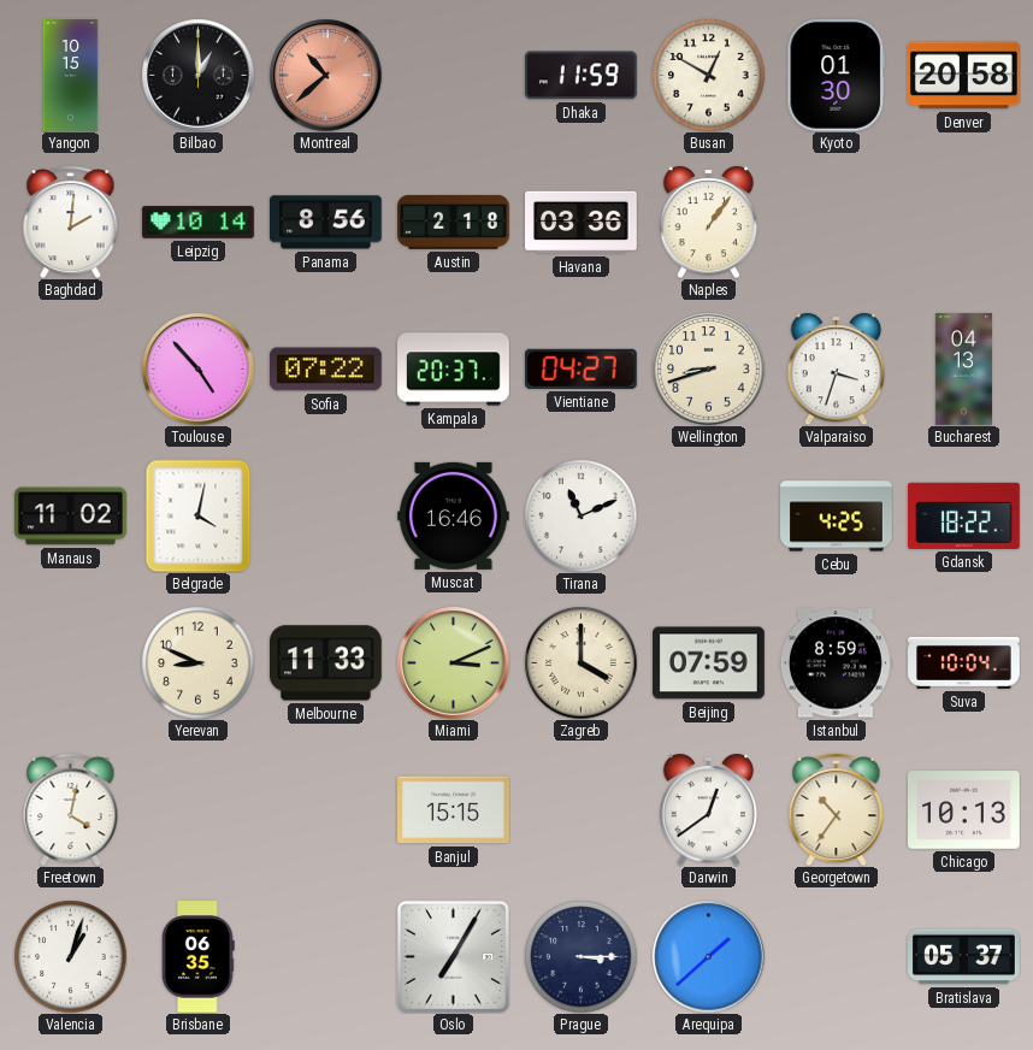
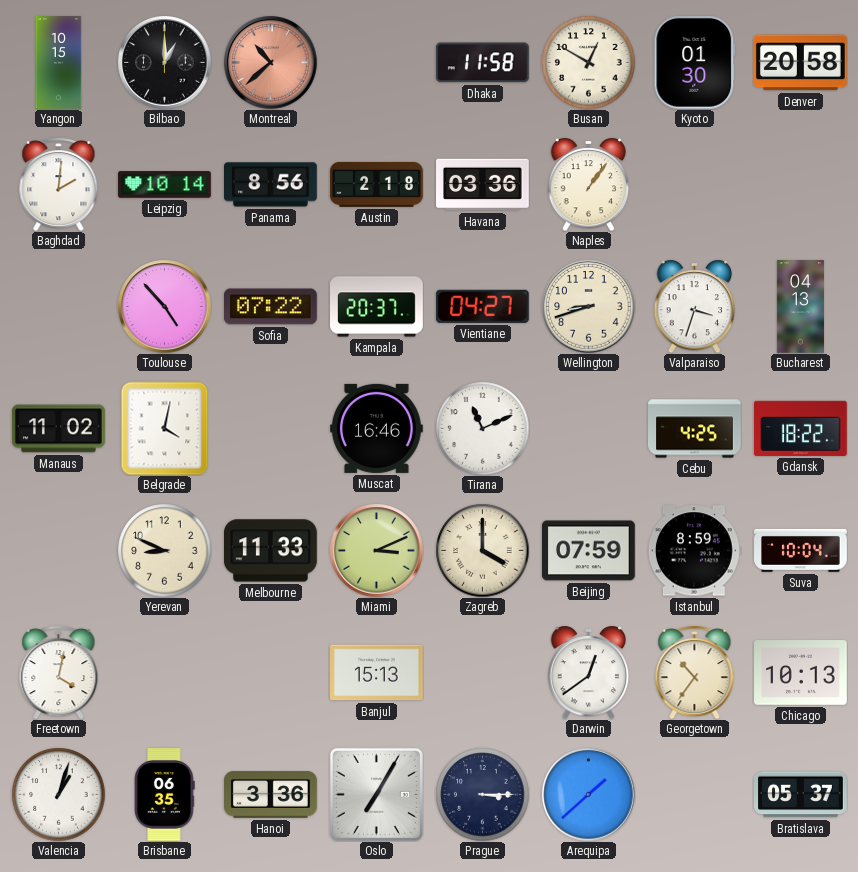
Dhaka: 11:59 -> 11:58
Banjul: 15:15 -> 15:13
Hanoi: none -> 3:36
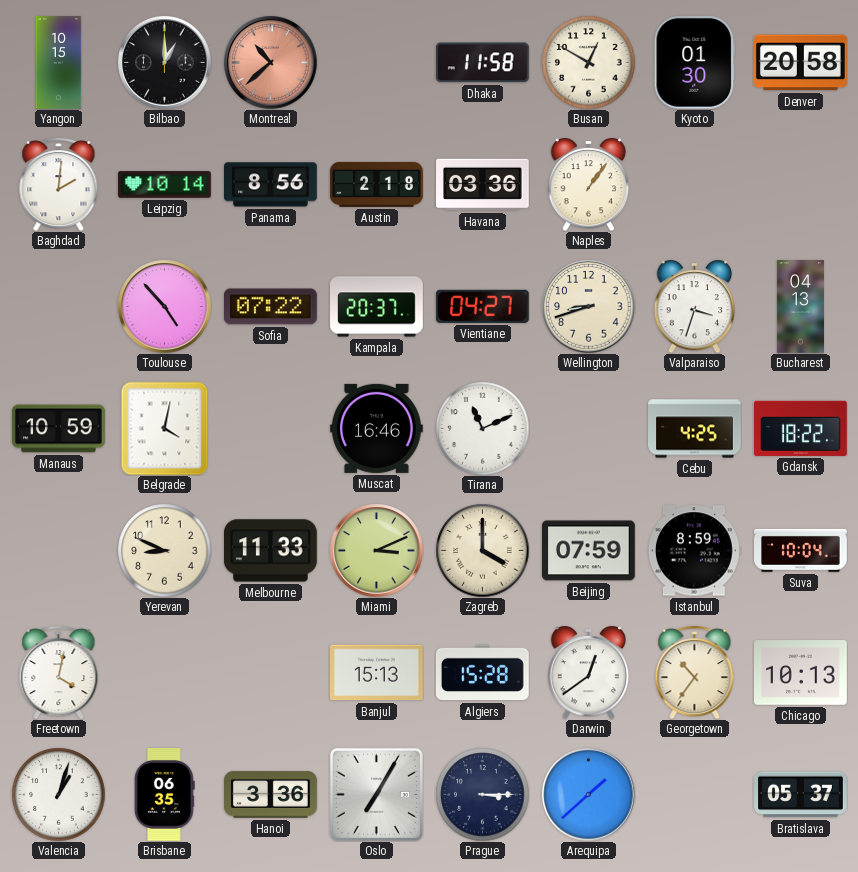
Manaus: 11:02 -> 10:59
Algiers: none -> 15:28
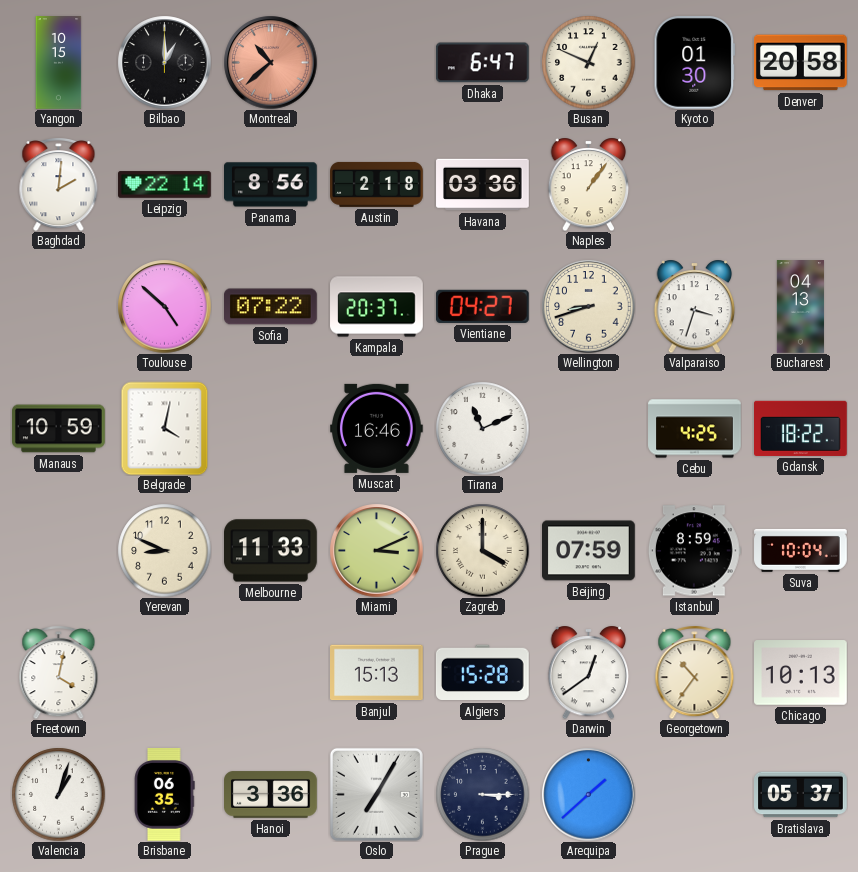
Dhaka: 11:58 -> 6:47
Busan: 12:50 -> 12:49
Leipzig: 10:14 -> 22:14
Toulouse: 4:53 -> 4:52
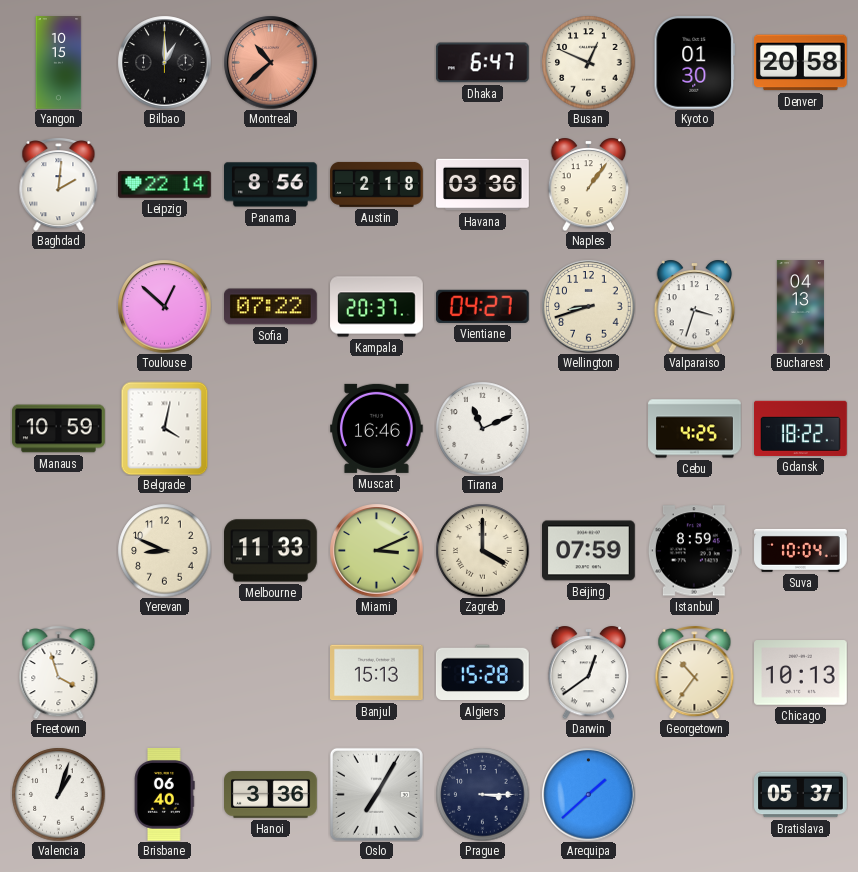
Toulouse: 4:52 -> 12:52
Freetown: 4:02 -> 3:57
Brisbane: 06:35 -> 06:40
